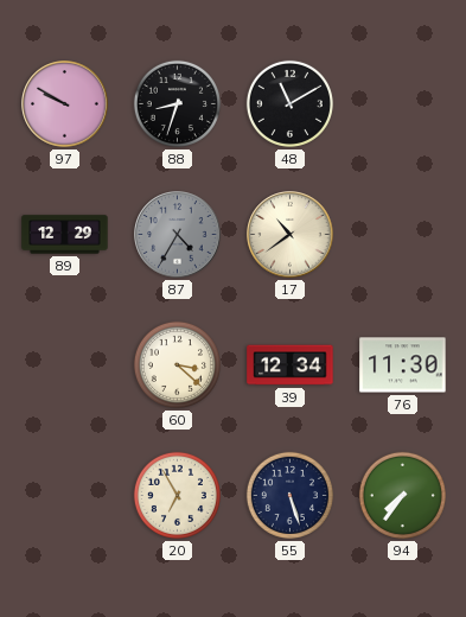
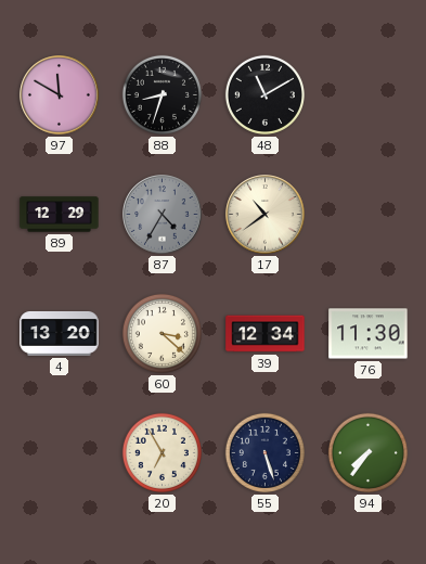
97: 9:50 -> 11:50
4: none -> 13:20
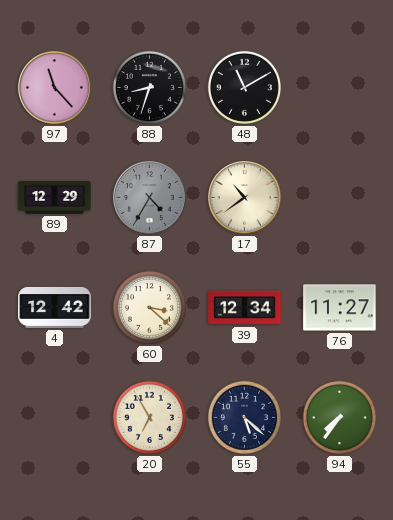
97: 11:50 -> 11:23
4: 13:20 -> 12:42
76: 11:30 -> 11:27
55: 5:27 -> 5:22
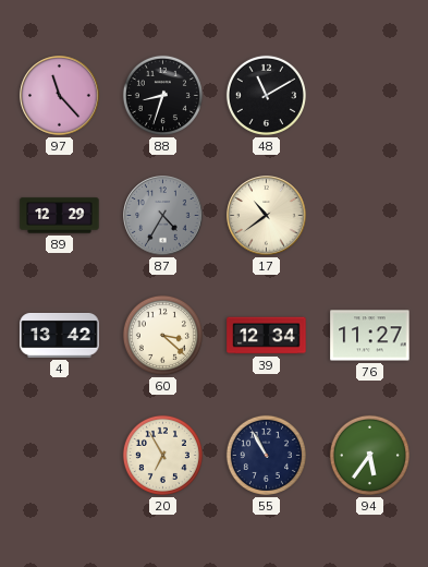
4: 12:42 -> 13:42
55: 5:22 -> 10:55
94: 7:36 -> 5:36
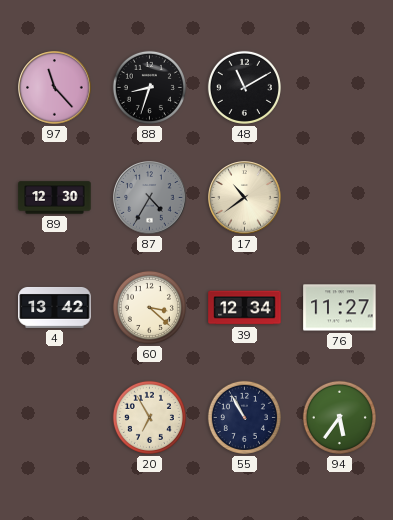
89: 12:29 -> 12:30
